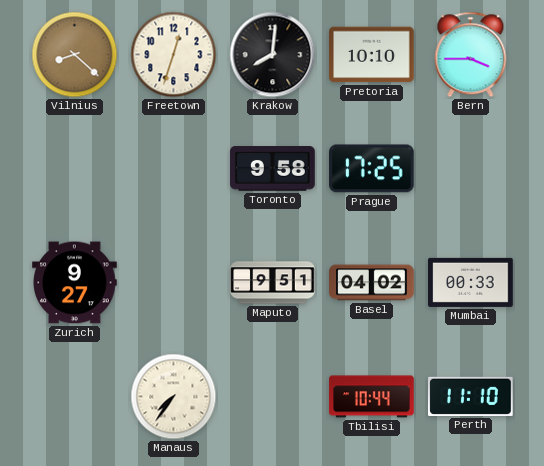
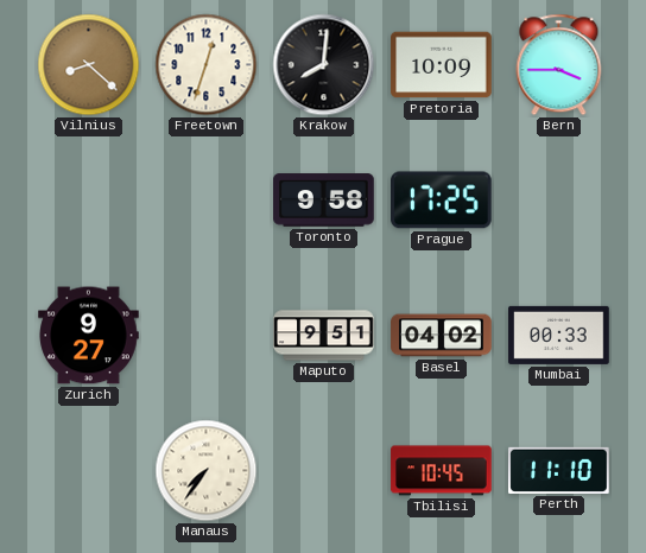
Pretoria: 10:10 -> 10:09
Tbilisi: 10:44 -> 10:45
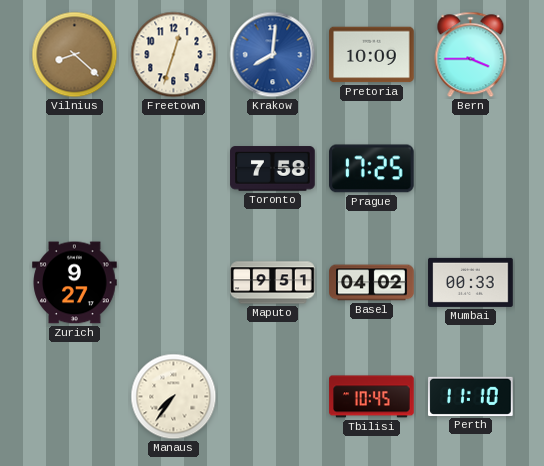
Krakow dial: black -> blue
Toronto: 9:58 -> 7:58
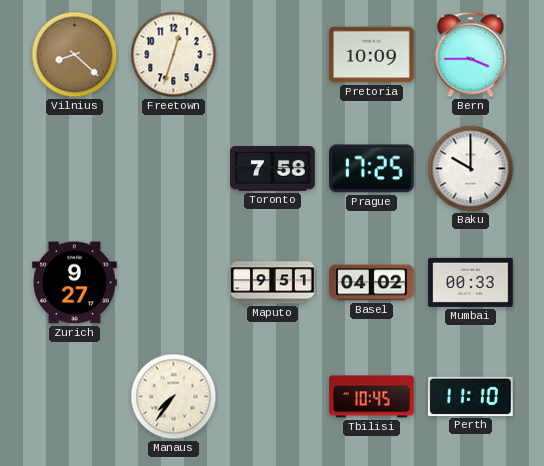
Krakow: 8:01 -> none
Baku: none -> 10:00
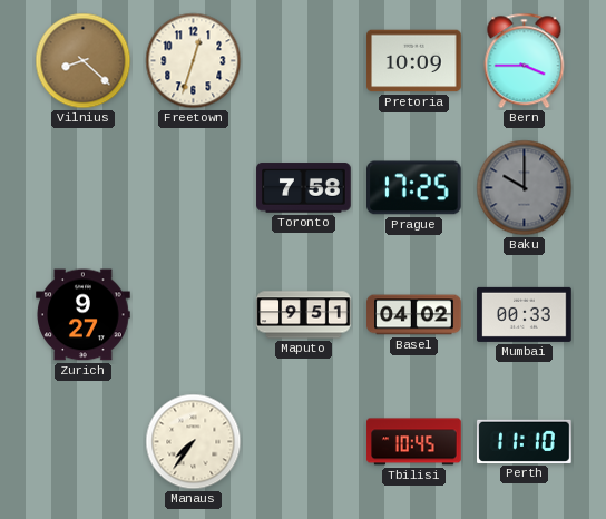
Baku dial: white -> grey
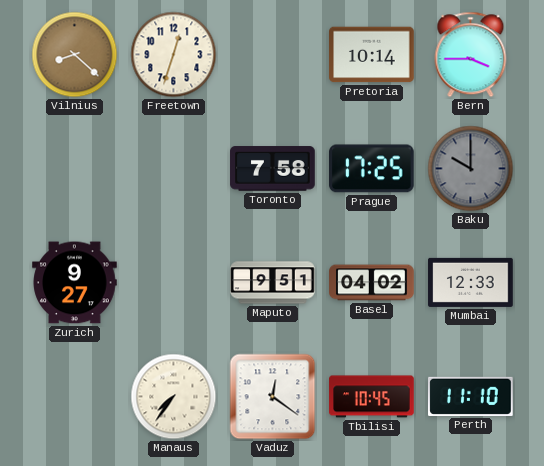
Pretoria: 10:09 -> 10:14
Mumbai: 00:33 -> 12:33
Vaduz: none -> 12:21
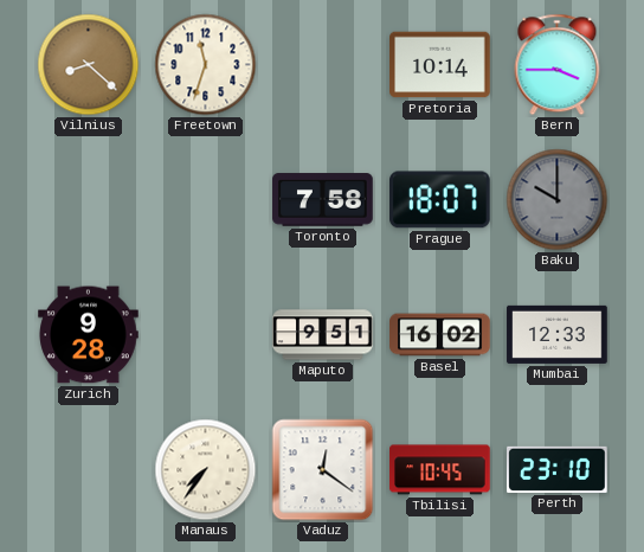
Freetown: 12:33 -> 11:33
Prague: 17:25 -> 18:07
Zurich: 9:27 -> 9:28
Basel: 04:02 -> 16:02
Perth: 11:10 -> 23:10
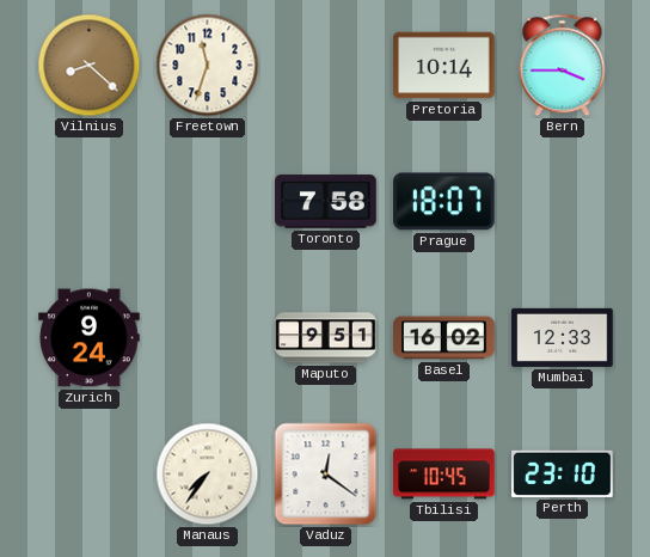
Baku: 10:00 -> none
Zurich: 9:28 -> 9:24
